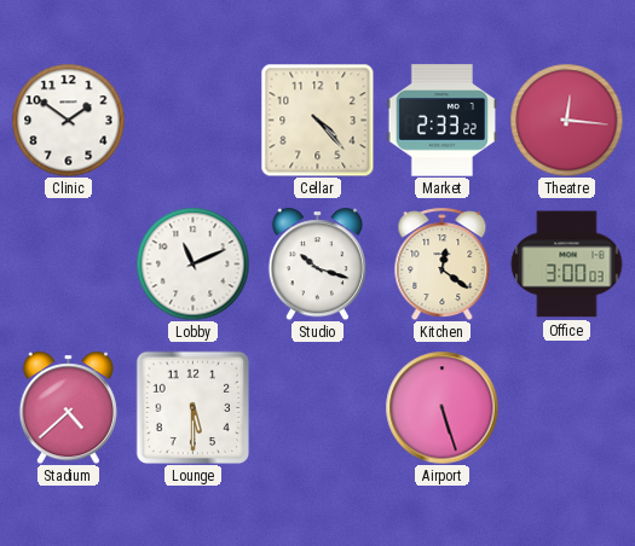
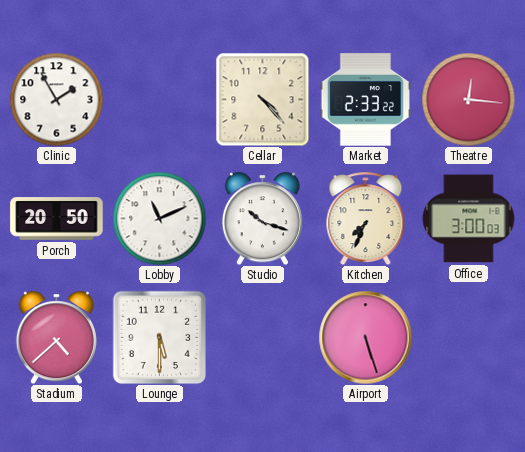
Clinic: 1:51 -> 1:55
Porch: none -> 20:50
Kitchen: 12:21 -> 7:34
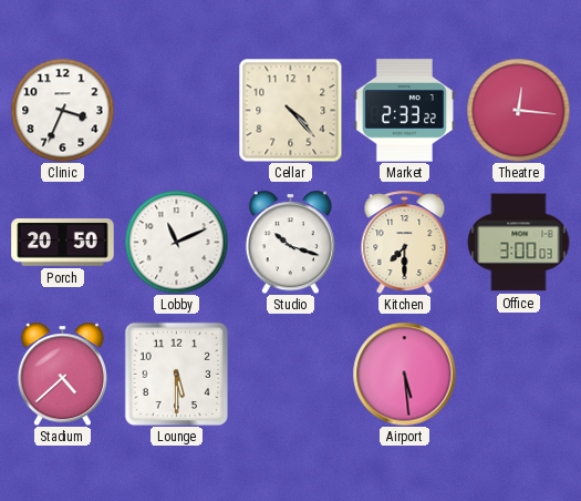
Clinic: 1:55 -> 3:34
Kitchen: 7:34 -> 7:30
Airport: 5:27 -> 5:29
